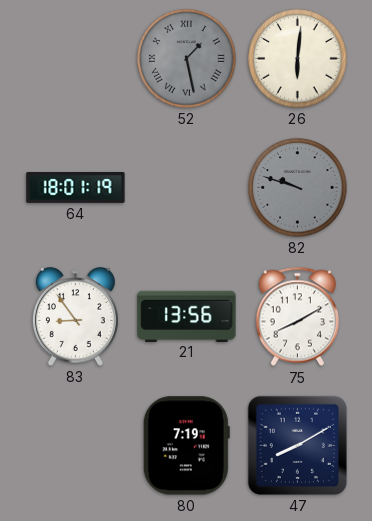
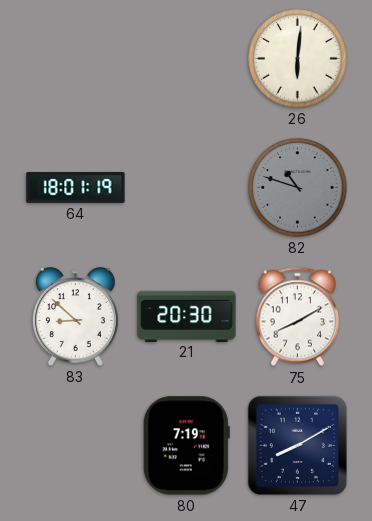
52: 1:28 -> none
82: 9:48 -> 10:48
83: 8:54 -> 8:52
21: 13:56 -> 20:30
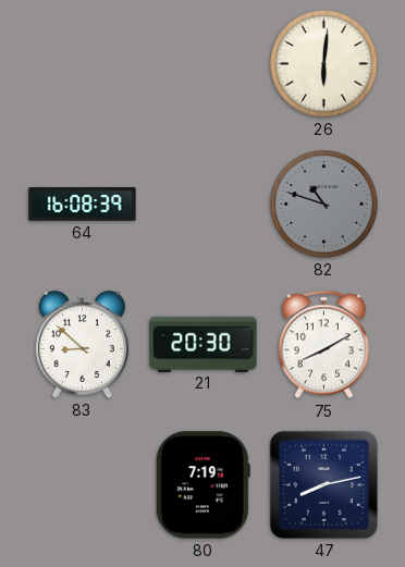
64: 18:01 -> 16:08
47: 8:10 -> 8:13
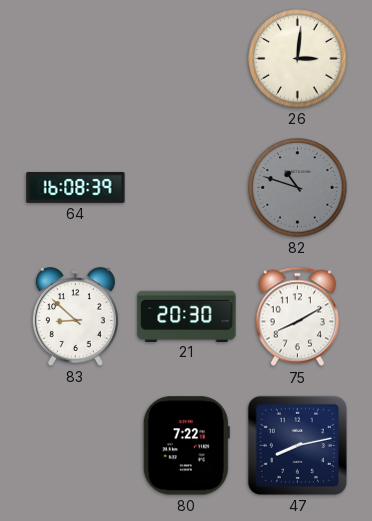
26: 6:01 -> 3:01
80: 7:19 -> 7:22
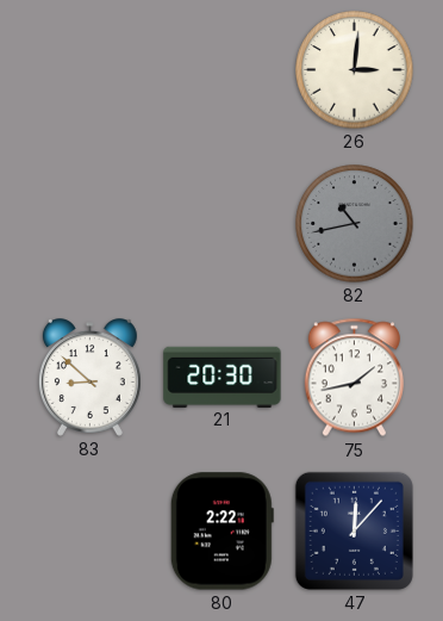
64: 16:08 -> none
82: 10:48 -> 10:43
75: 8:10 -> 1:43
80: 7:22 -> 2:22
47: 8:13 -> 12:07
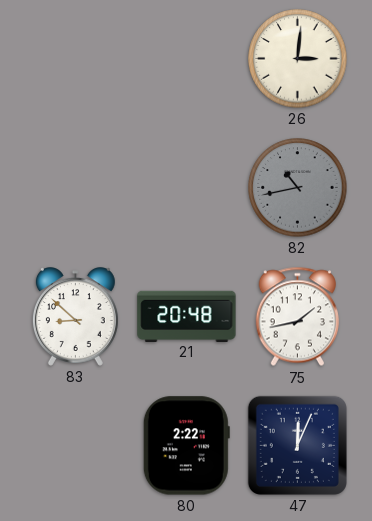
21: 20:30 -> 20:48
47: 12:07 -> 12:04
